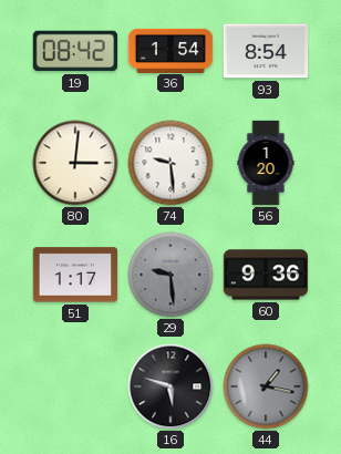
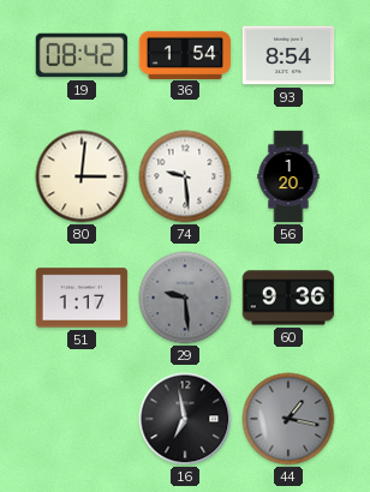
16: 5:48 -> 6:58
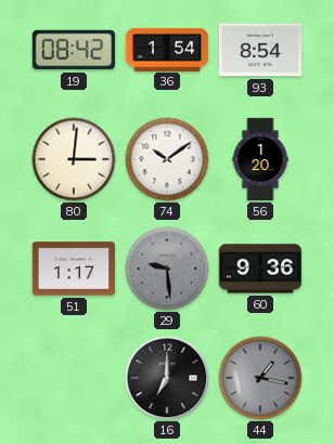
74: 9:29 -> 10:09
16: 6:58 -> 7:00
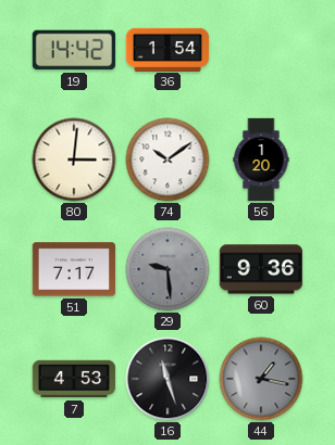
19: 08:42 -> 14:42
93: 8:54 -> none
51: 1:17 -> 7:17
7: none -> 4:53
16: 7:00 -> 11:27
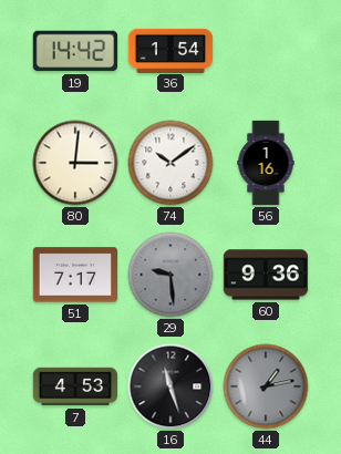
56: 1:20 -> 1:16
44: 1:17 -> 1:13
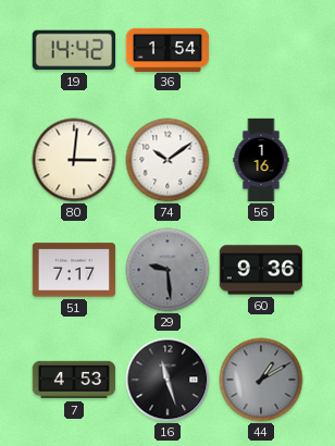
44: 1:13 -> 1:10
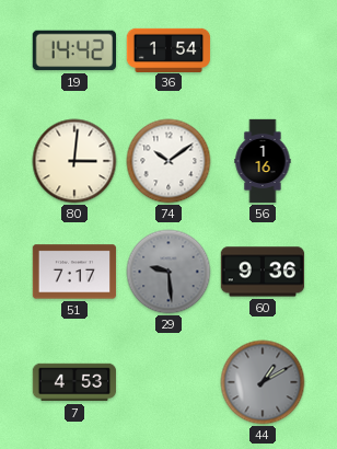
16: 11:27 -> none
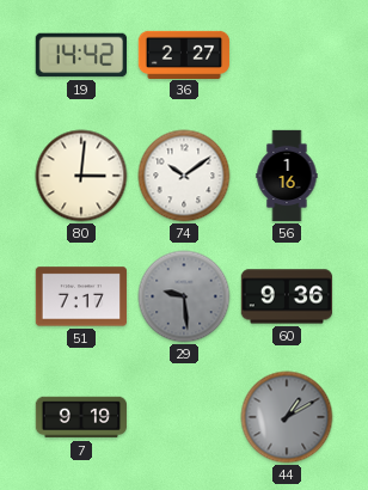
36: 1:54 -> 2:27
7: 4:53 -> 9:19
